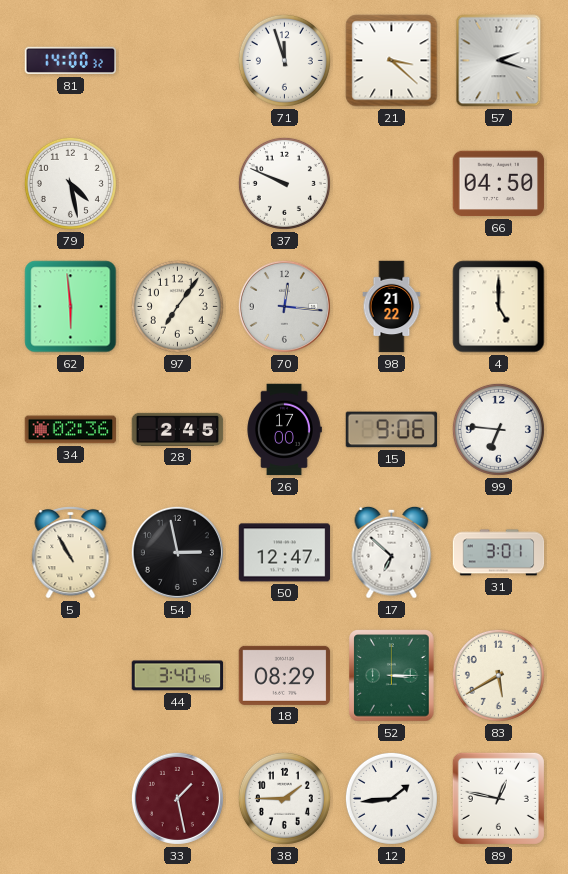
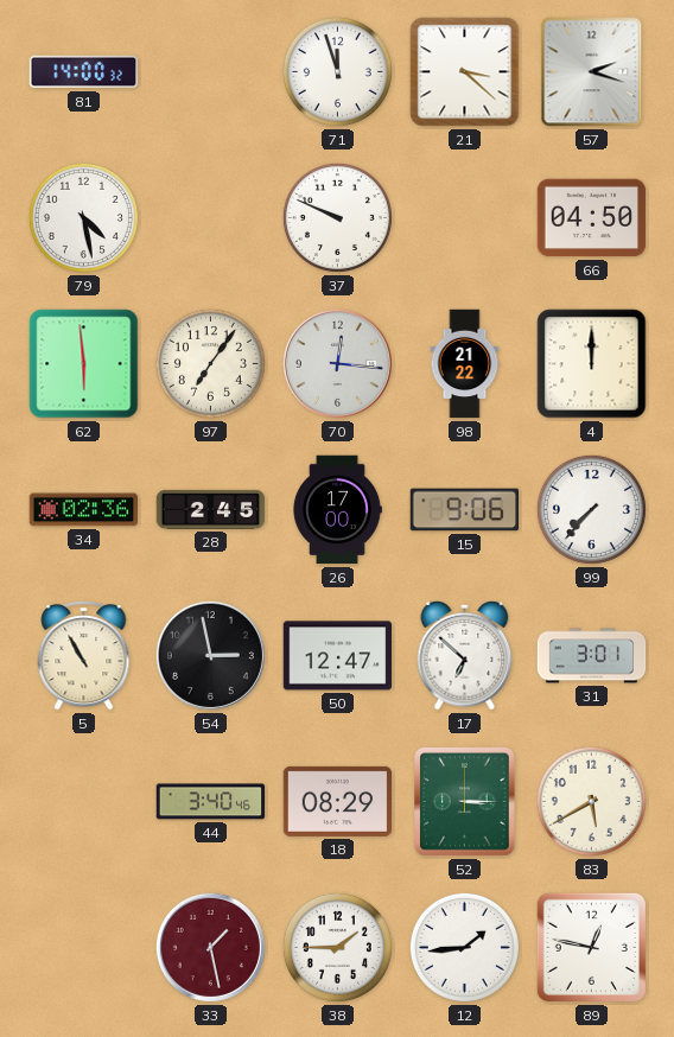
4: 5:00 -> 12:00
99: 6:46 -> 7:37
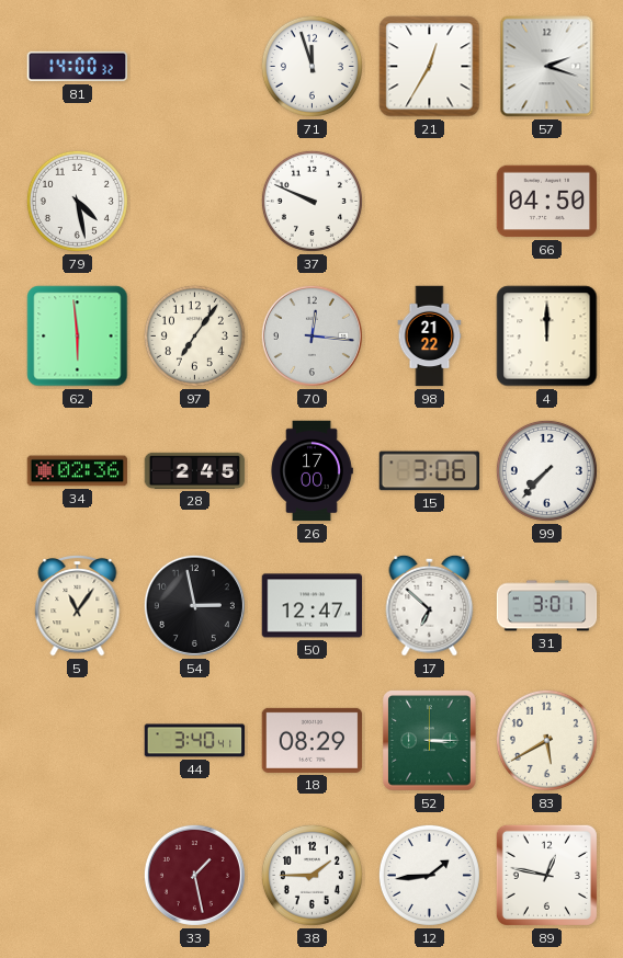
21: 3:22 -> 12:35
15: 9:06 -> 3:06
5: 10:55 -> 11:06
44: 3:40:46 -> 3:40:41
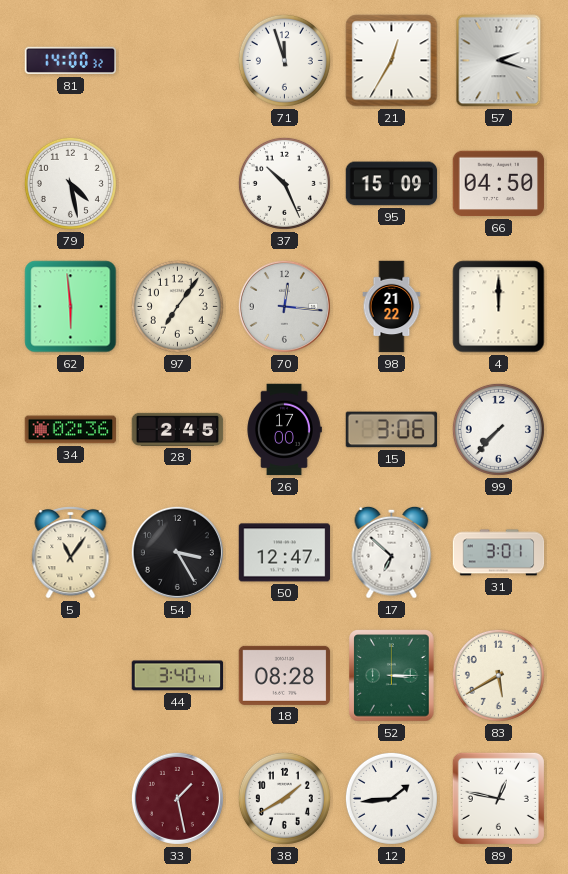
37: 9:49 -> 10:26
95: none -> 15:09
54: 2:58 -> 3:25
18: 08:29 -> 08:28
38: 1:45 -> 1:40
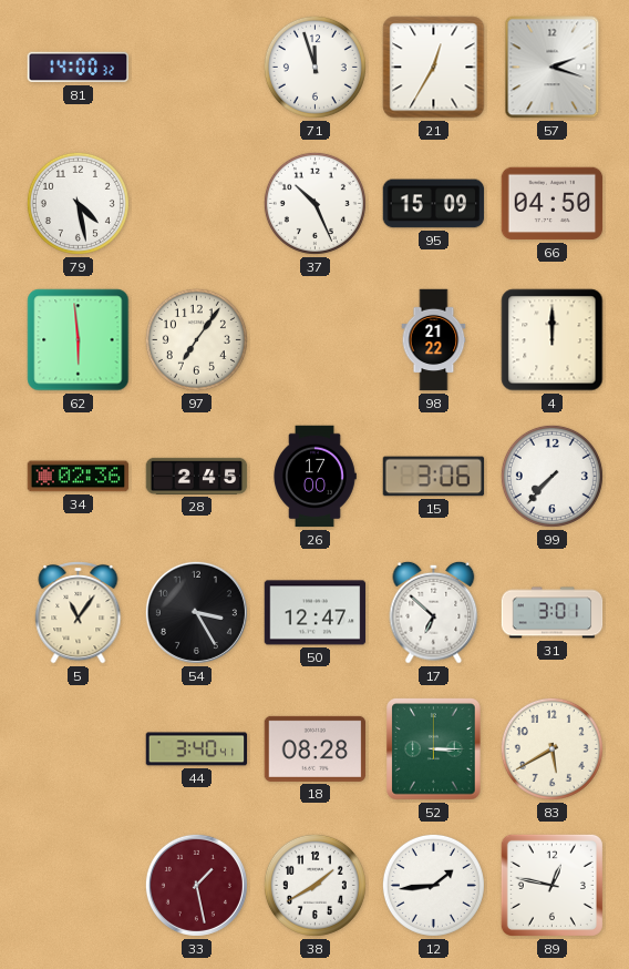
70: 12:16 -> none
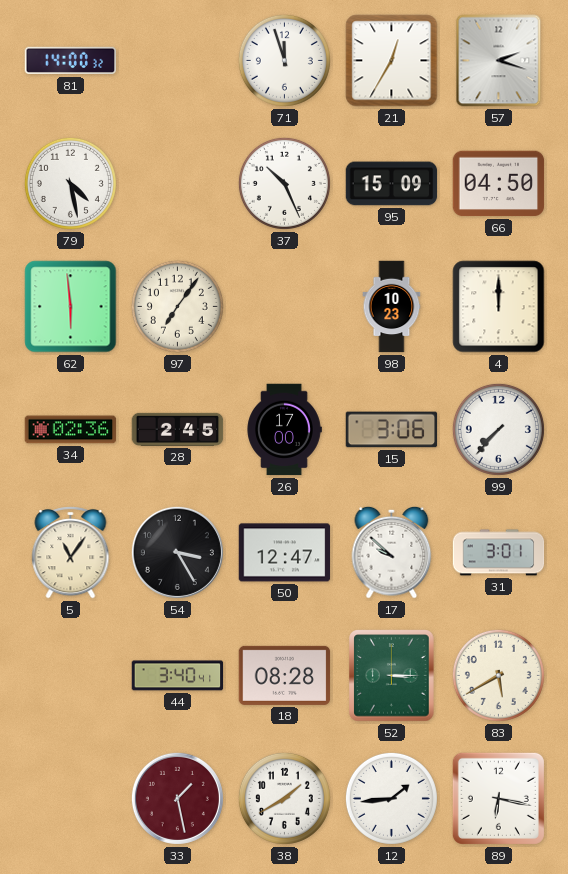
98: 21:22 -> 10:23
17: 6:52 -> 9:52
89: 12:47 -> 6:17
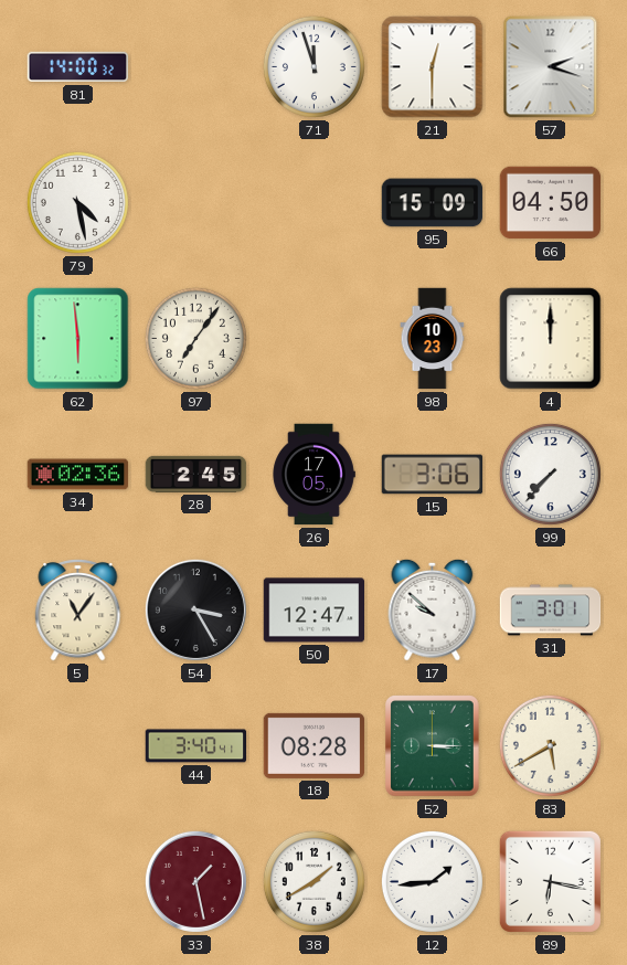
21: 12:35 -> 12:30
37: 10:26 -> none
26: 17:00 -> 17:05
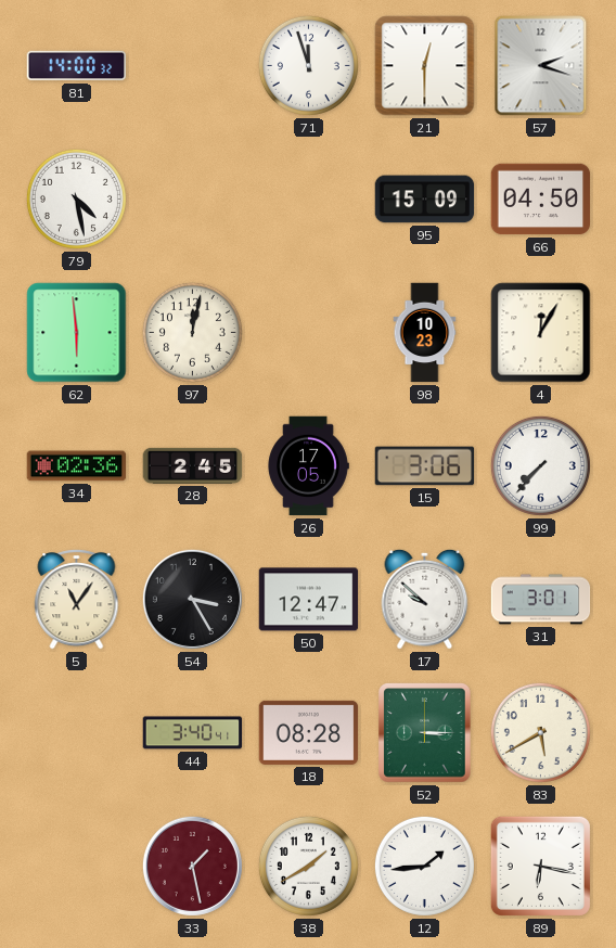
97: 7:06 -> 12:02
4: 12:00 -> 12:05
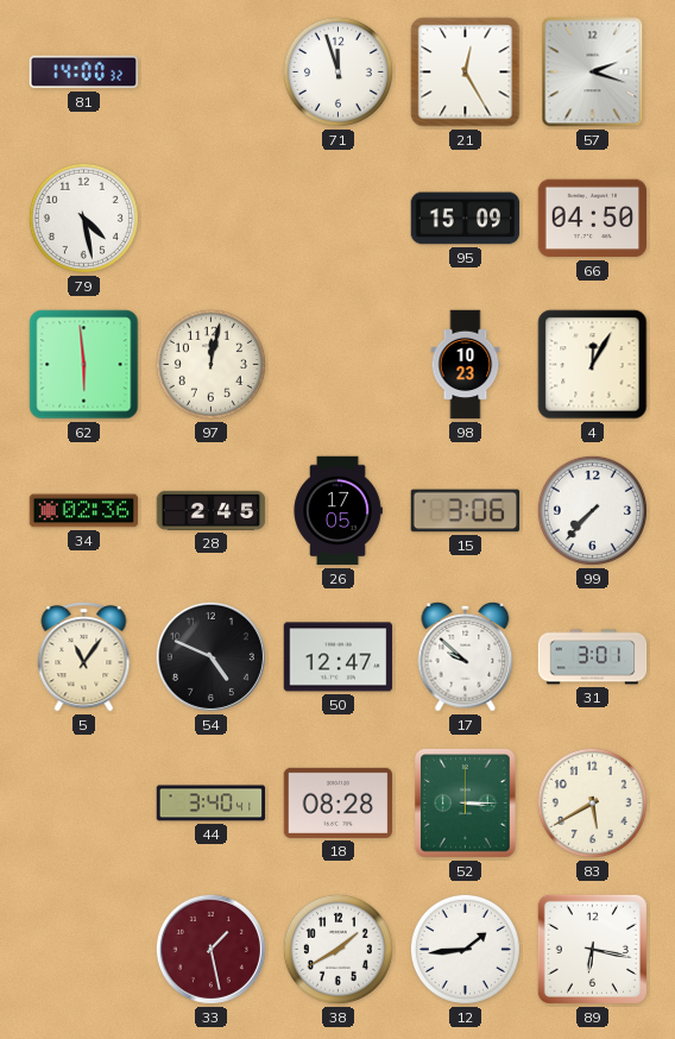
21: 12:30 -> 12:25
54: 3:25 -> 4:49
